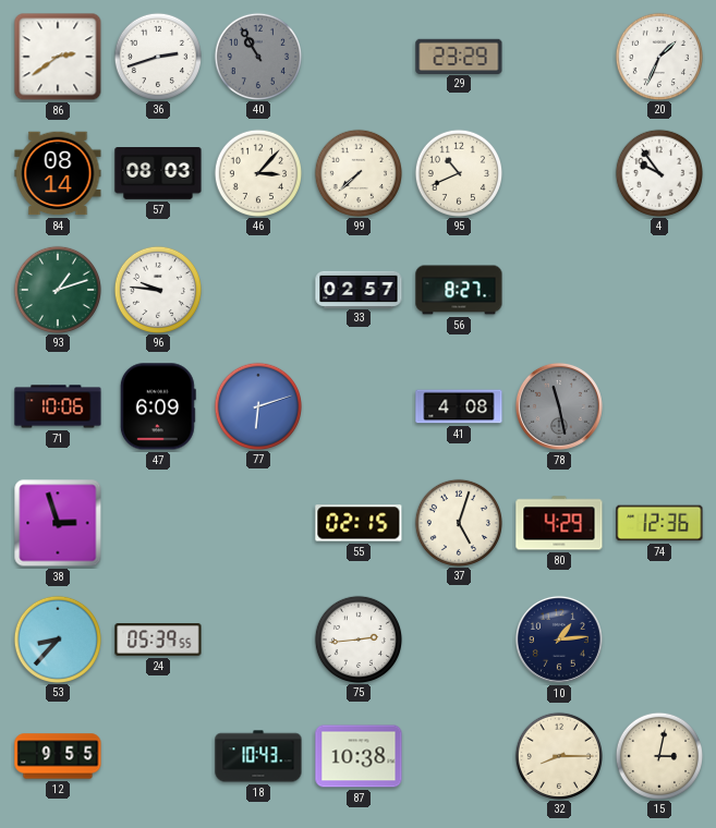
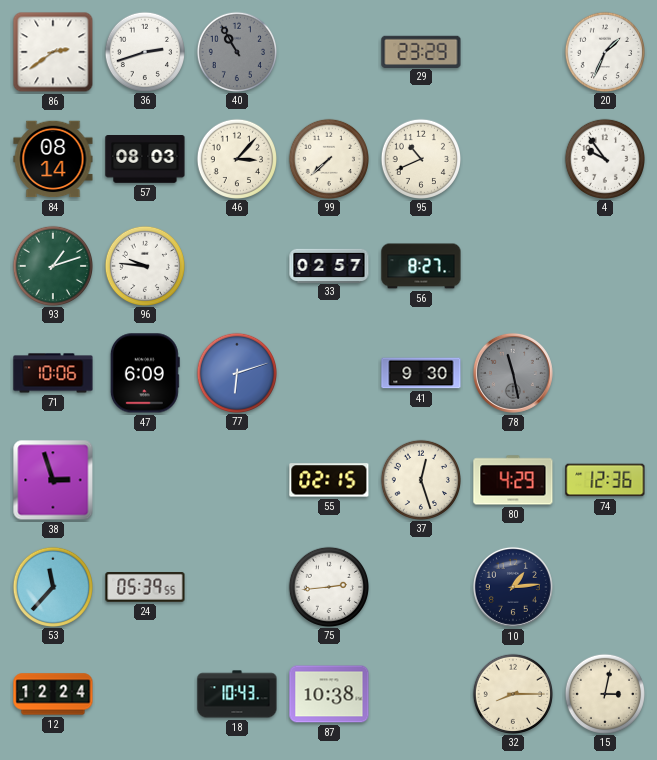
41: 4:08 -> 9:30
37: 5:03 -> 12:27
53: 8:37 -> 11:37
12: 9:55 -> 12:24
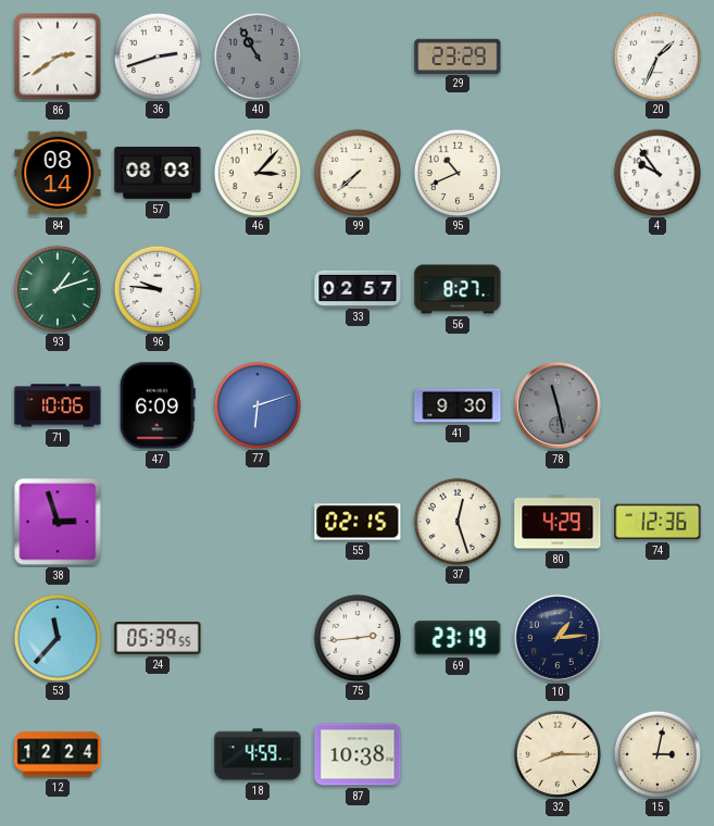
69: none -> 23:19
18: 10:43 -> 4:59
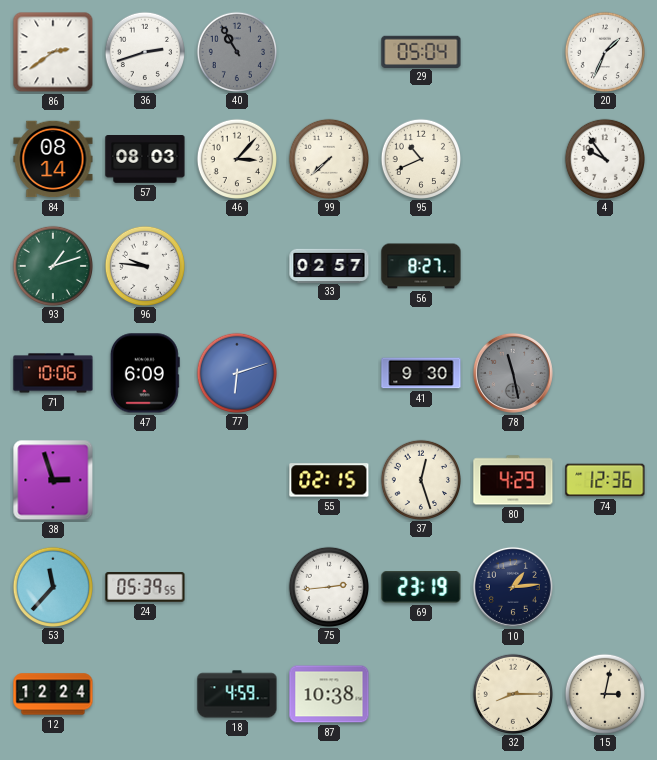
29: 23:29 -> 05:04
